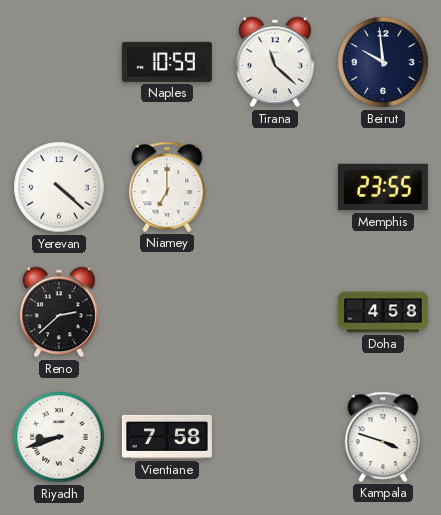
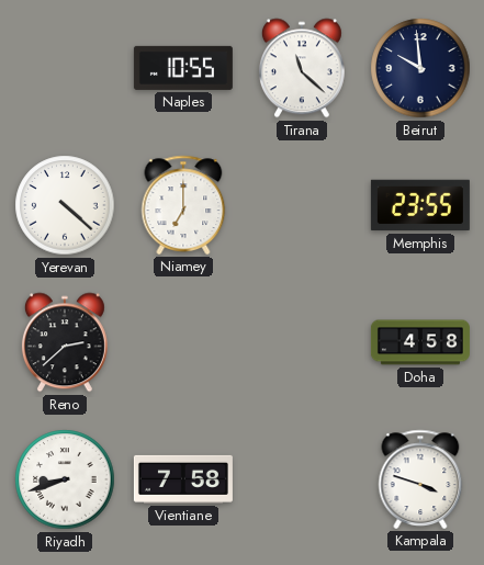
Naples: 10:59 -> 10:55
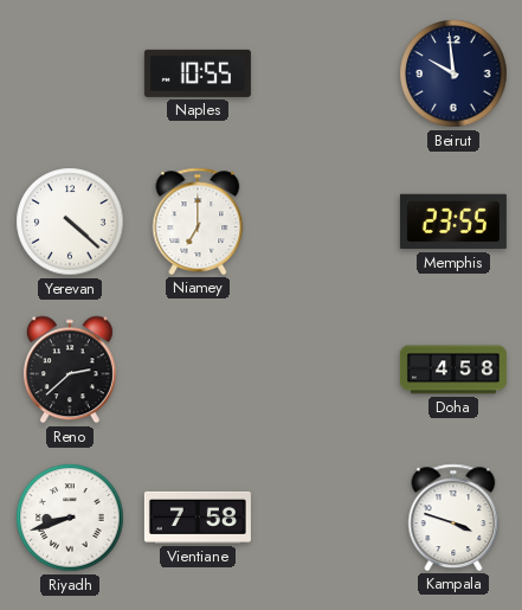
Tirana: 11:22 -> none
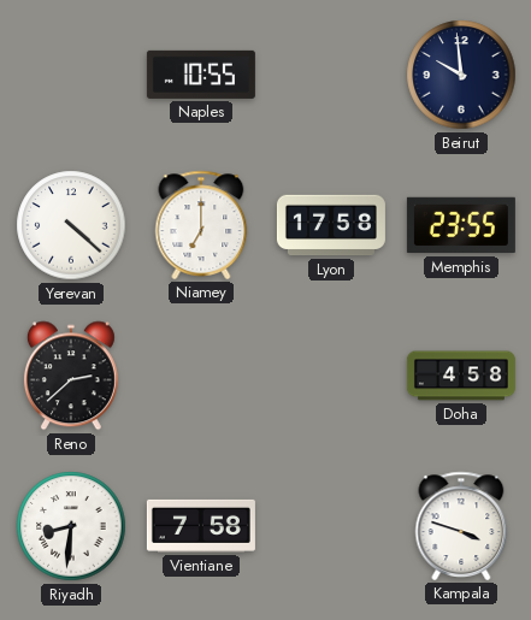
Lyon: none -> 17:58
Riyadh: 8:42 -> 8:31
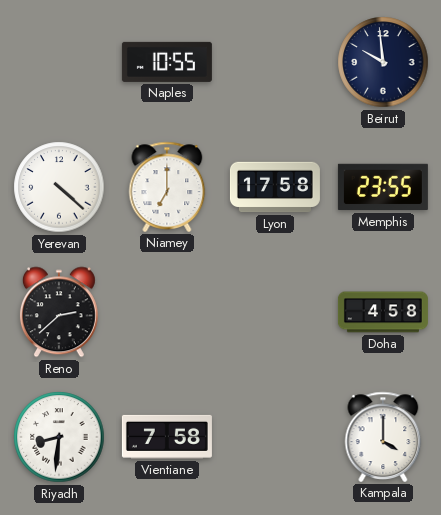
Kampala: 3:48 -> 4:00
